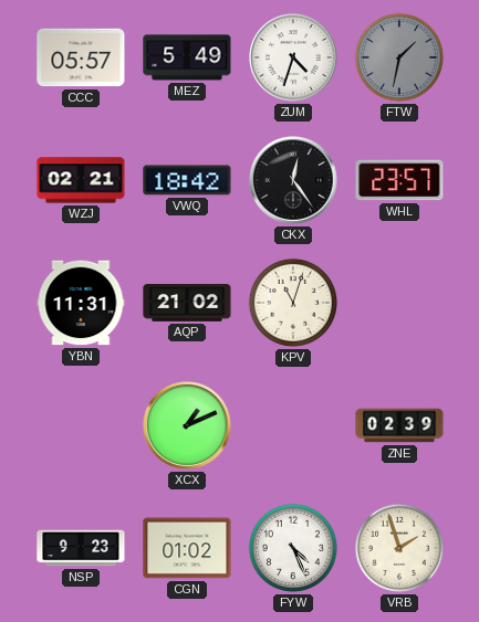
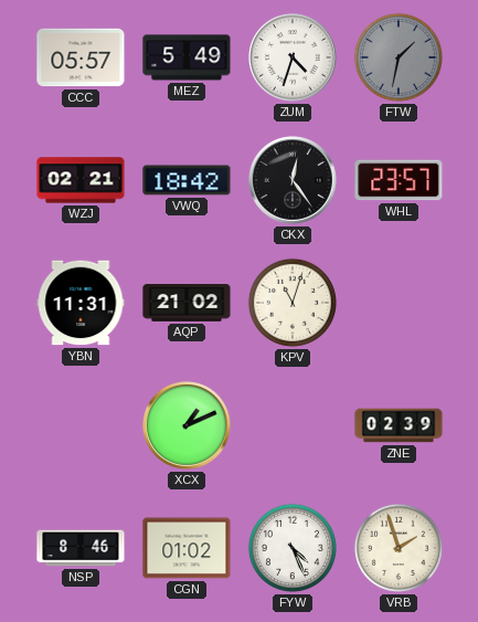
NSP: 9:23 -> 8:46
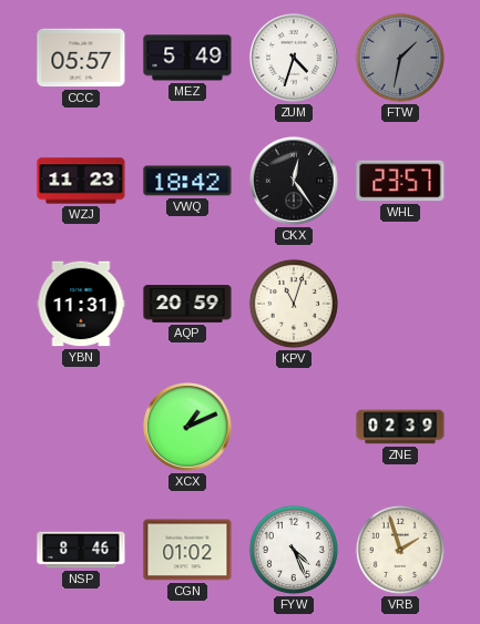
WZJ: 02:21 -> 11:23
AQP: 21:02 -> 20:59
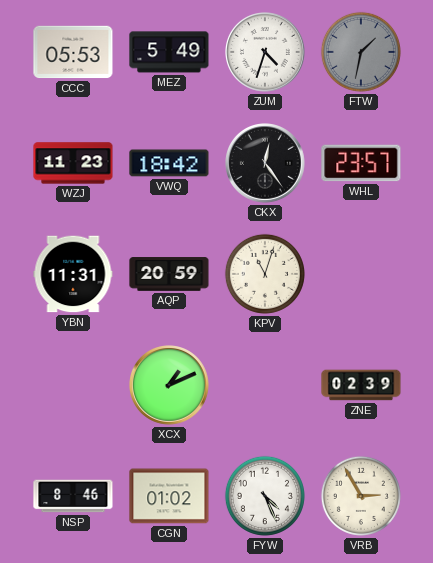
CCC: 05:57 -> 05:53
VRB: 1:57 -> 2:55
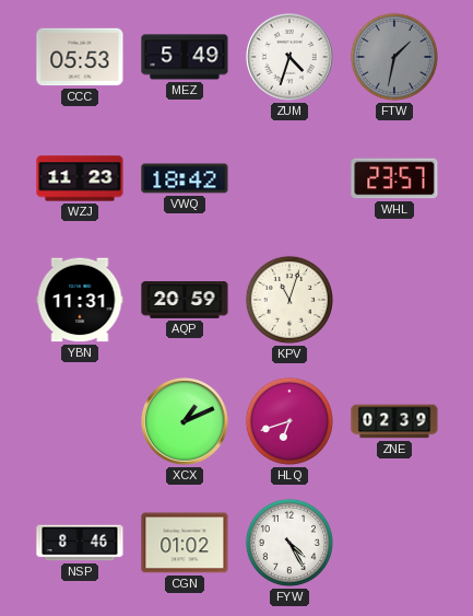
CKX: 12:24 -> none
HLQ: none -> 6:42
FYW: 4:26 -> 4:25
VRB: 2:55 -> none
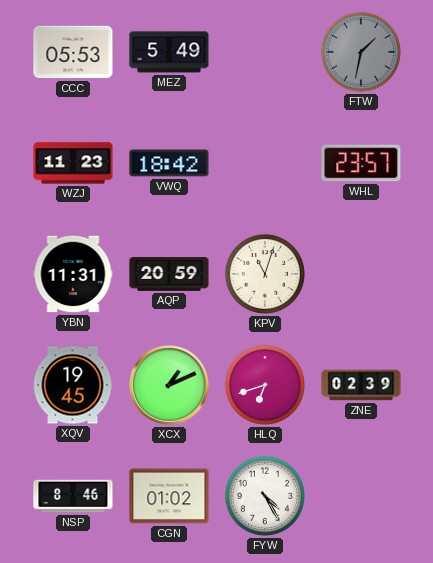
ZUM: 4:33 -> none
XQV: none -> 19:45
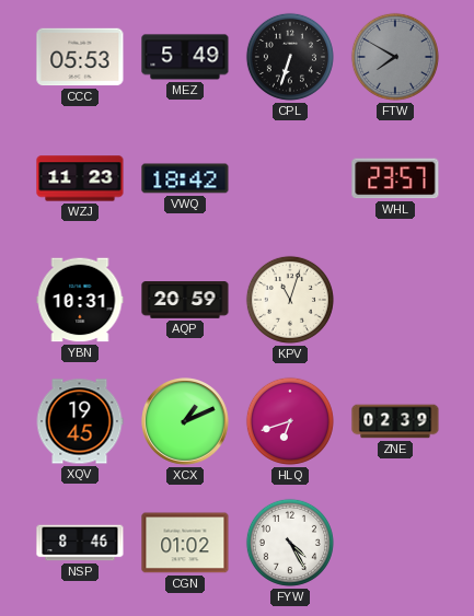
CPL: none -> 6:33
FTW: 1:32 -> 7:50
YBN: 11:31 -> 10:31
